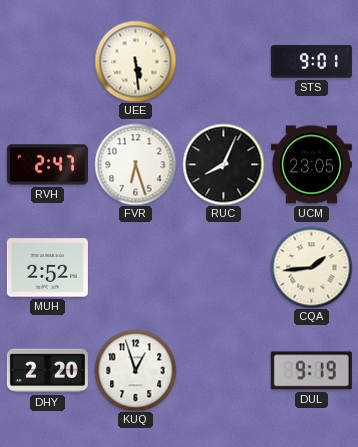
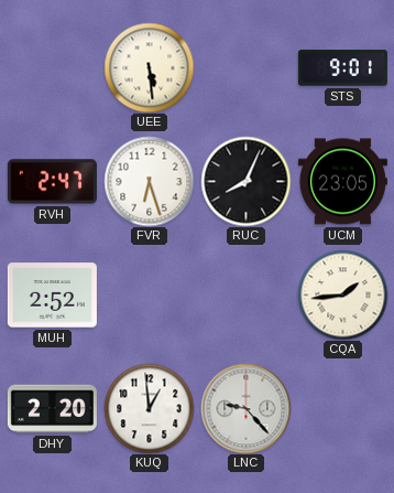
KUQ: 12:57 -> 12:59
LNC: none -> 9:23
DUL: 9:19 -> none
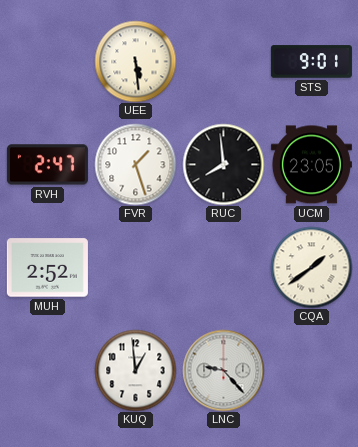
FVR: 6:27 -> 1:27
RUC: 8:04 -> 7:59
CQA: 1:44 -> 1:39
DHY: 2:20 -> none
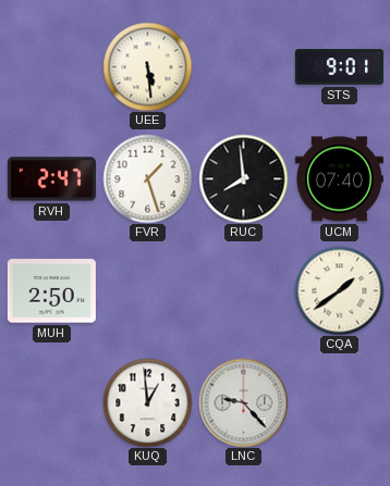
UCM: 23:05 -> 07:40
MUH: 2:52 -> 2:50
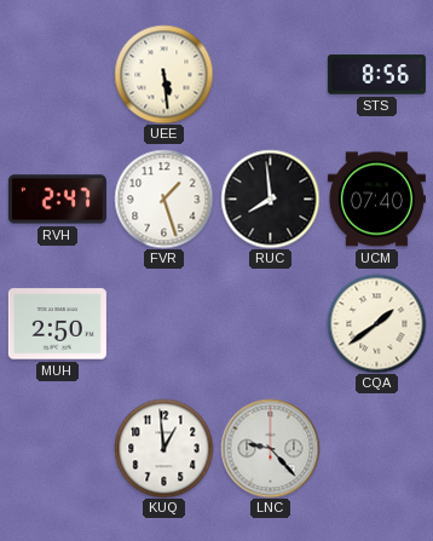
STS: 9:01 -> 8:56
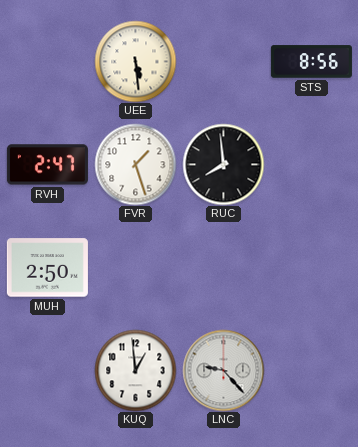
UCM: 07:40 -> none
CQA: 1:39 -> none
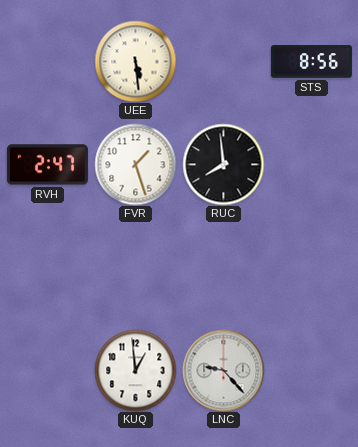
MUH: 2:50 -> none
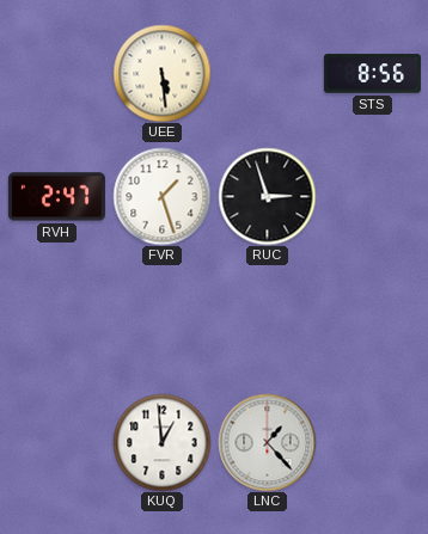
RUC: 7:59 -> 2:57
LNC: 9:23 -> 1:23
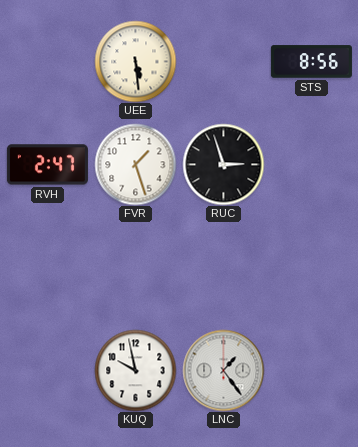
KUQ: 12:59 -> 9:58
LNC: 1:23 -> 1:24
